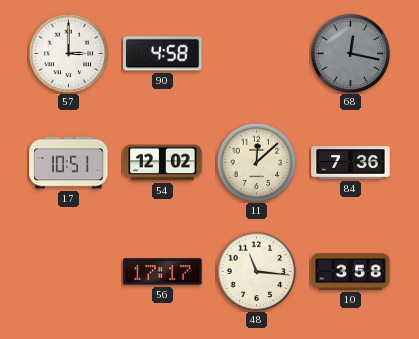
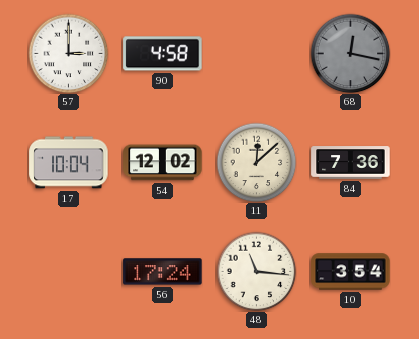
17: 10:51 -> 10:04
56: 17:17 -> 17:24
10: 3:58 -> 3:54
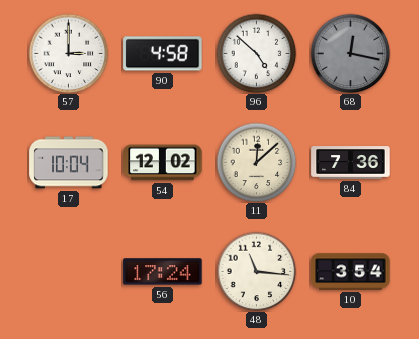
96: none -> 4:52
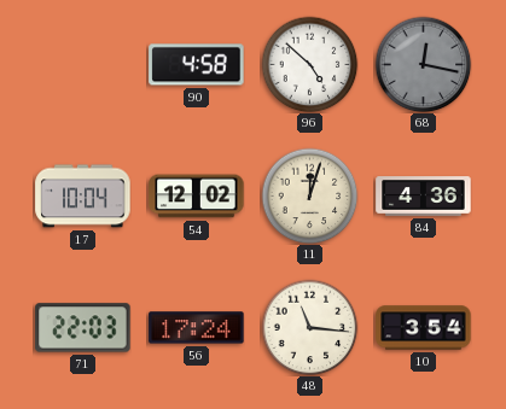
57: 3:00 -> none
11: 12:08 -> 12:03
84: 7:36 -> 4:36
71: none -> 22:03
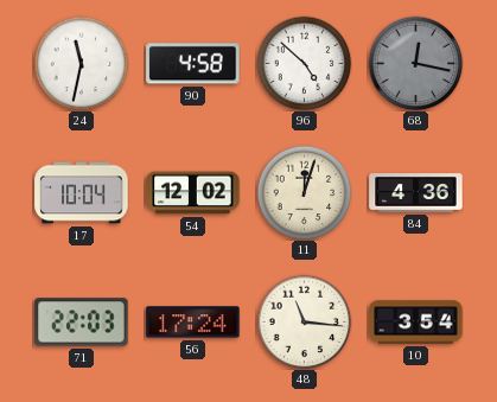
24: none -> 11:32
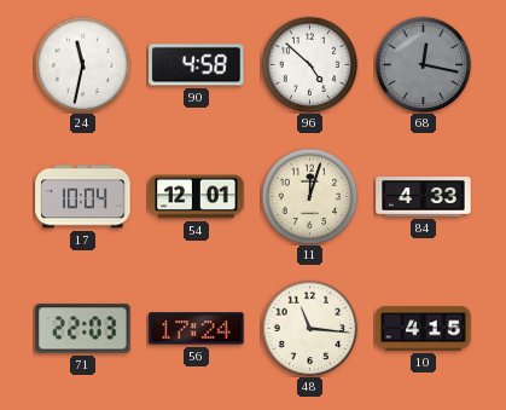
54: 12:02 -> 12:01
84: 4:36 -> 4:33
10: 3:54 -> 4:15
